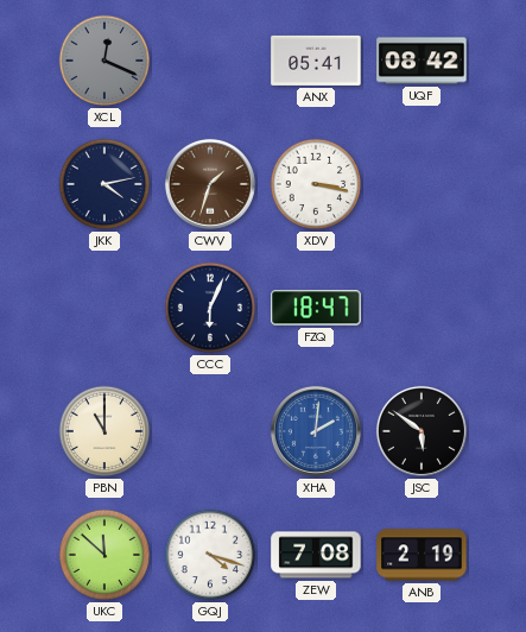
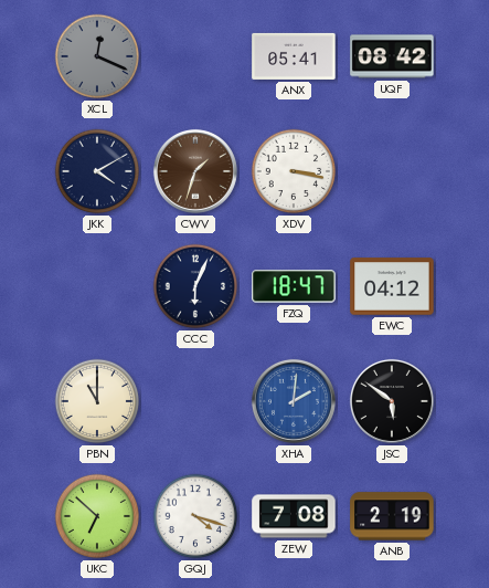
JKK: 4:13 -> 4:10
EWC: none -> 04:12
UKC: 11:52 -> 6:52
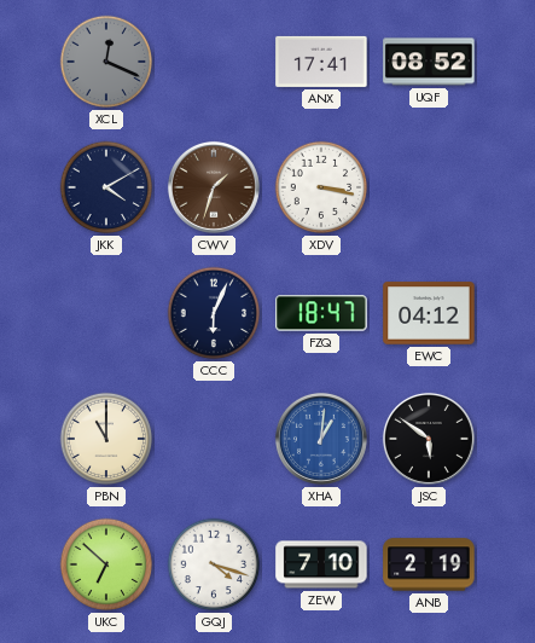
ANX: 05:41 -> 17:41
UQF: 08:42 -> 08:52
XHA: 2:01 -> 1:01
ZEW: 7:08 -> 7:10
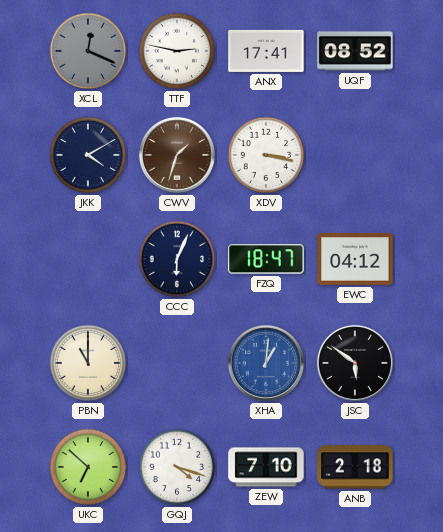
TTF: none -> 2:47
ANB: 2:19 -> 2:18
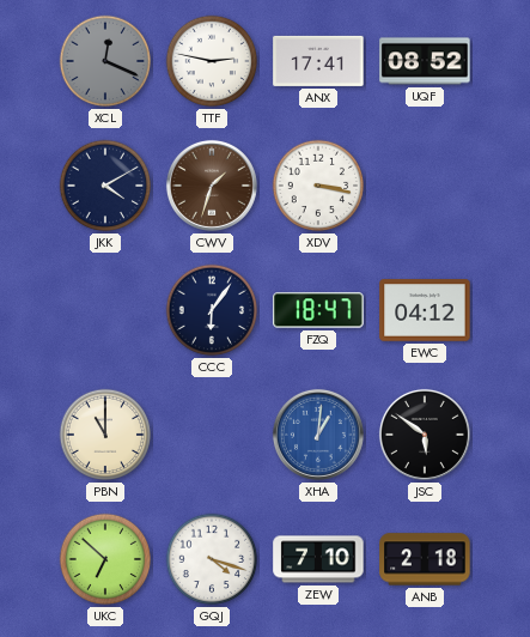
CCC: 6:04 -> 6:06
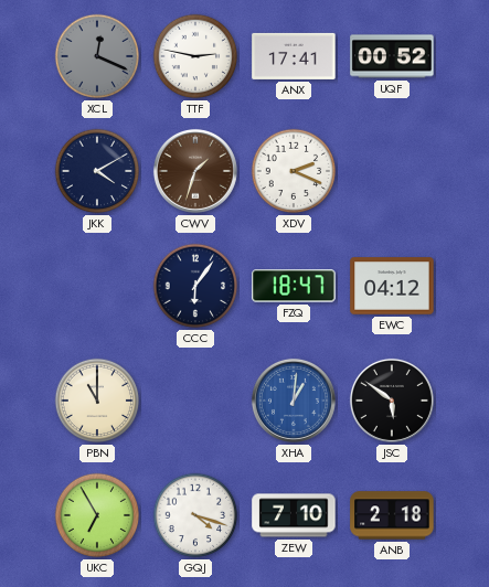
UQF: 08:52 -> 00:52
XDV: 3:17 -> 2:19
UKC: 6:52 -> 6:55
